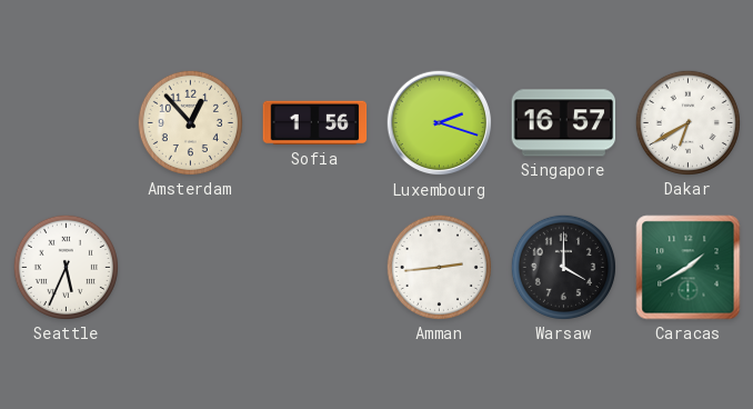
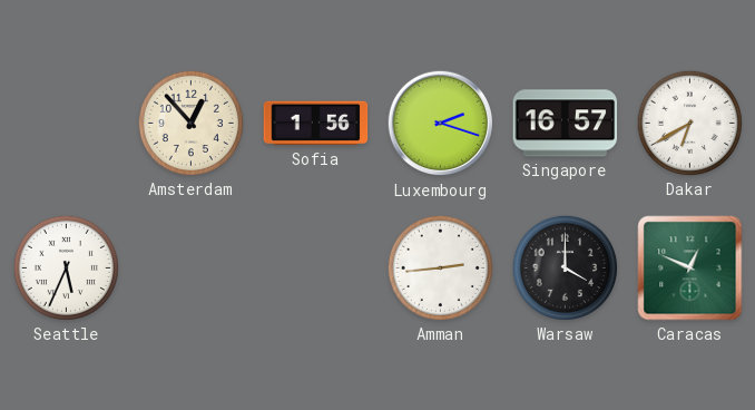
Caracas: 1:40 -> 12:49
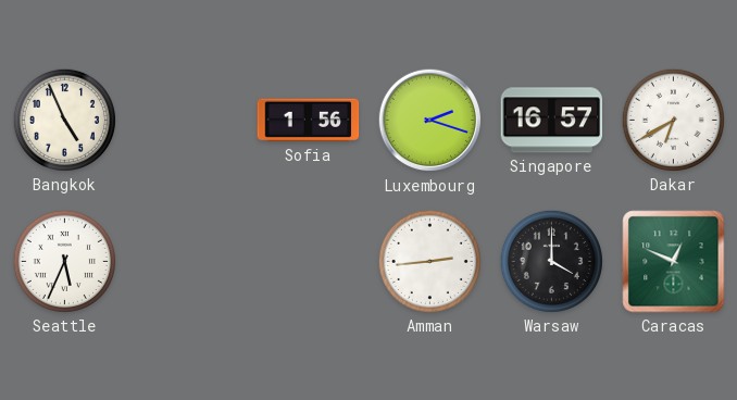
Bangkok: none -> 4:56
Amsterdam: 12:53 -> none
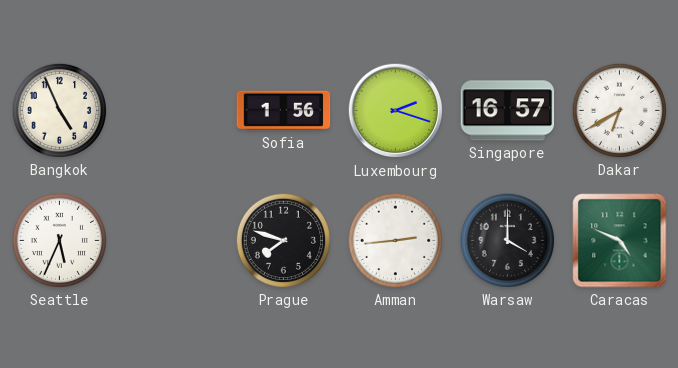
Prague: none -> 7:48
Caracas: 12:49 -> 4:49
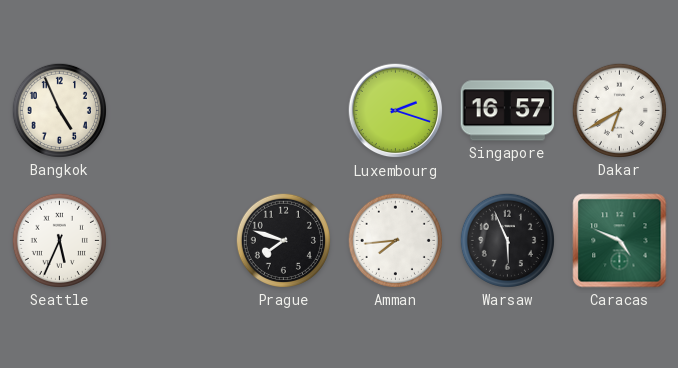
Sofia: 1:56 -> none
Amman: 2:44 -> 7:44
Warsaw: 4:00 -> 5:56
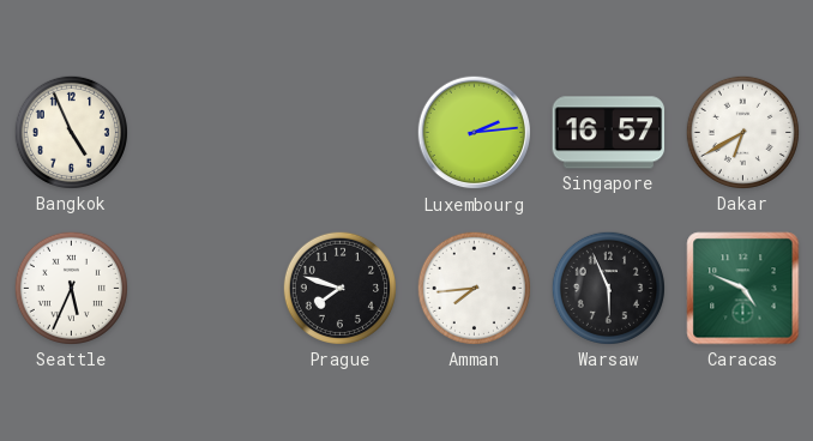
Luxembourg: 2:18 -> 2:14
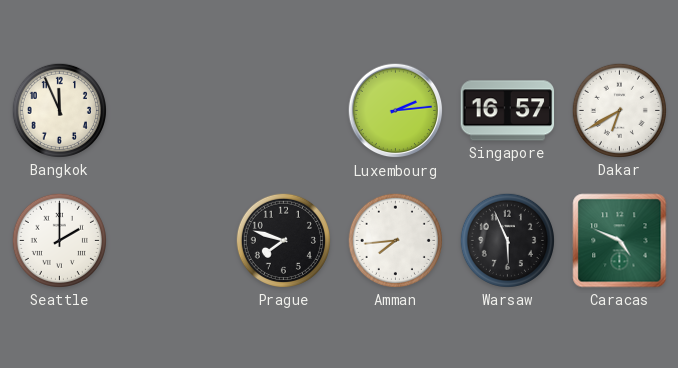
Bangkok: 4:56 -> 11:56
Seattle: 5:34 -> 2:00
